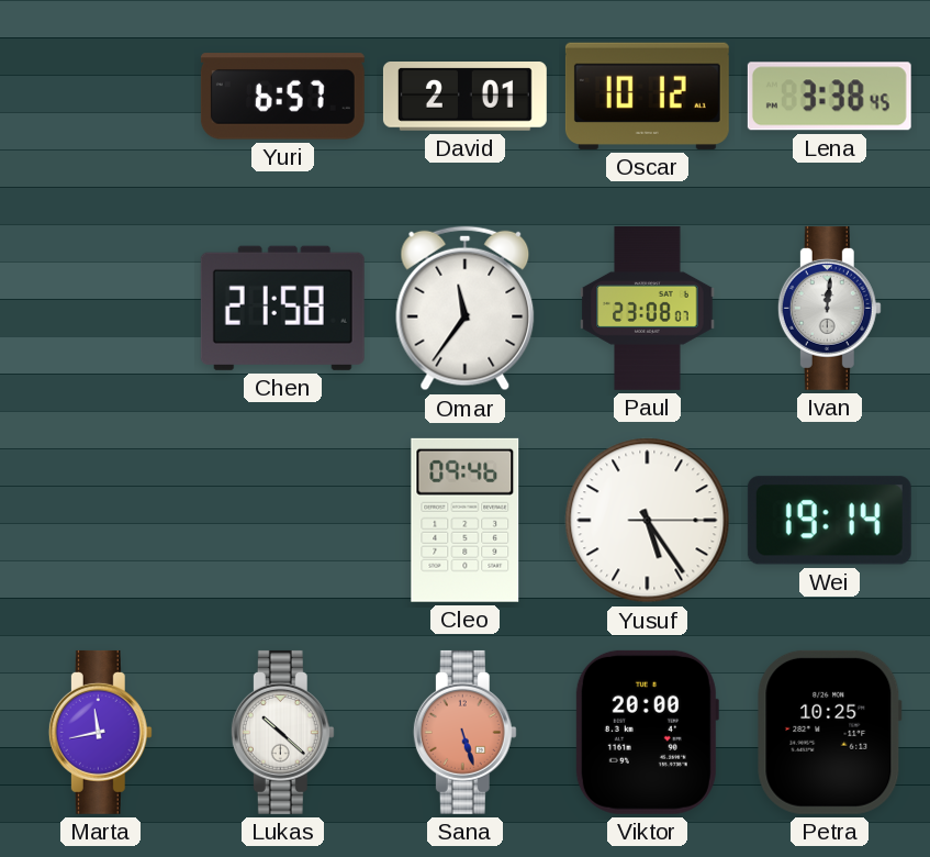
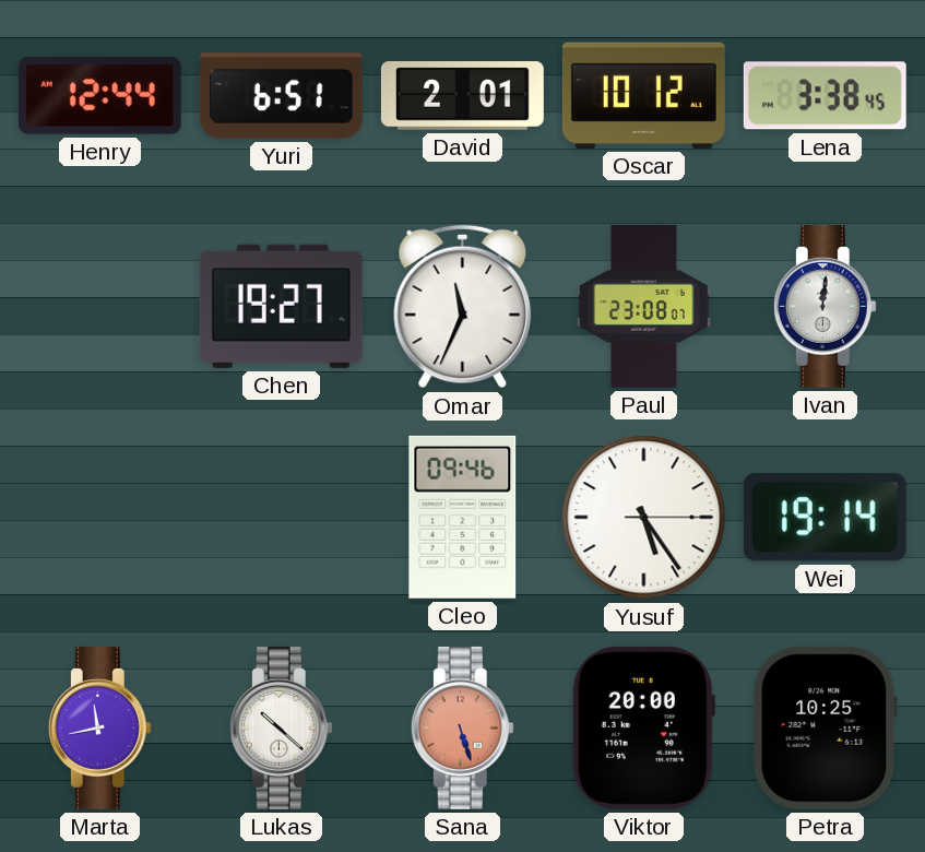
Henry: none -> 12:44
Yuri: 6:57 -> 6:51
Chen: 21:58 -> 19:27
Omar: 11:36 -> 11:34
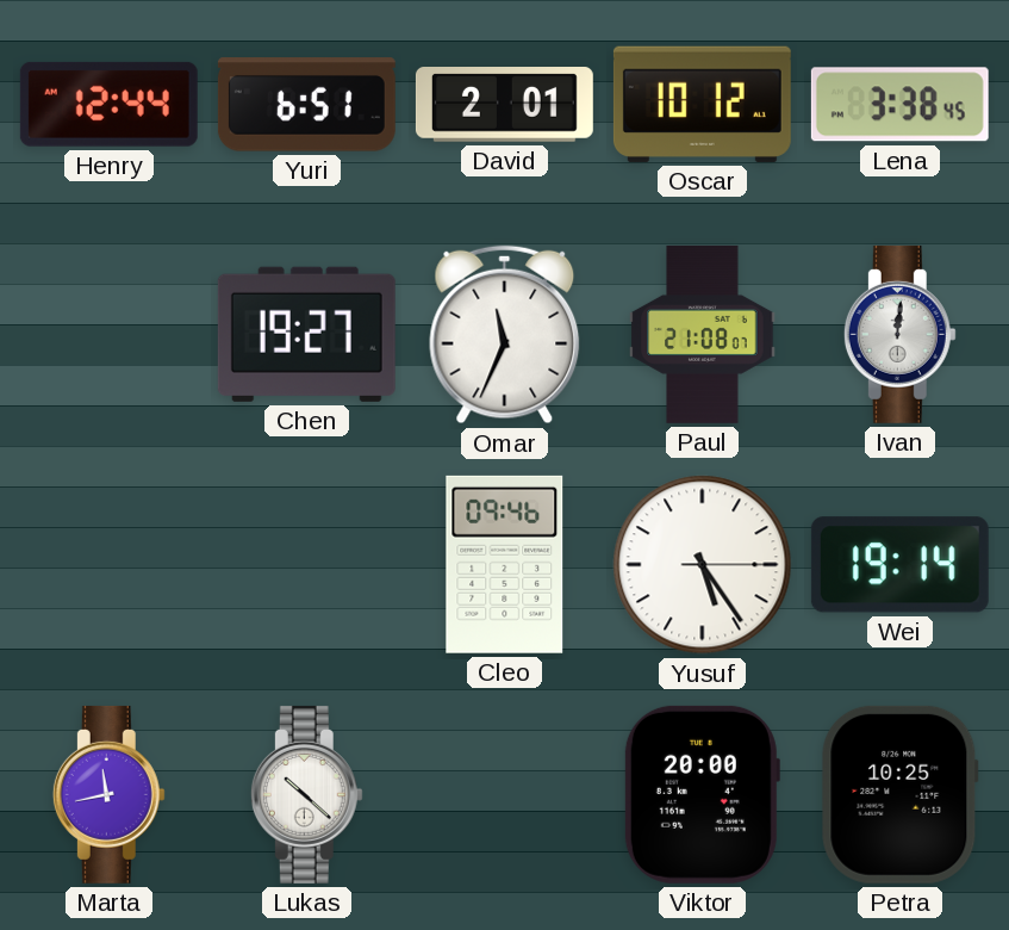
Paul: 23:08 -> 21:08
Sana: 5:27 -> none
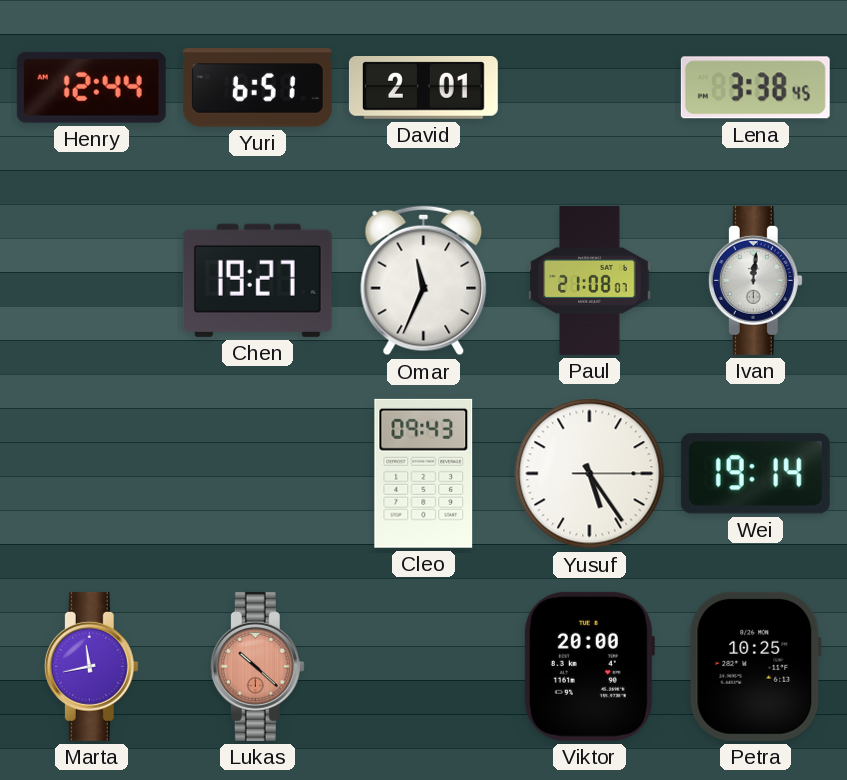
Oscar: 10:12 -> none
Cleo: 09:46 -> 09:43
Lukas dial: white -> salmon
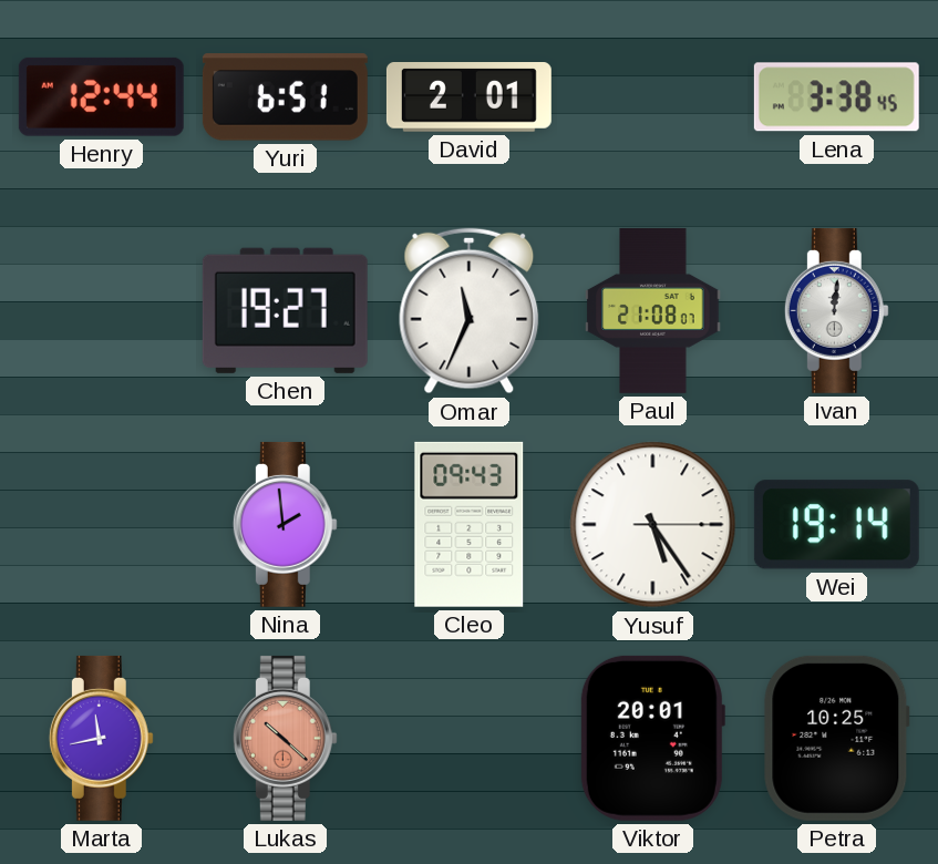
Nina: none -> 1:59
Viktor: 20:00 -> 20:01
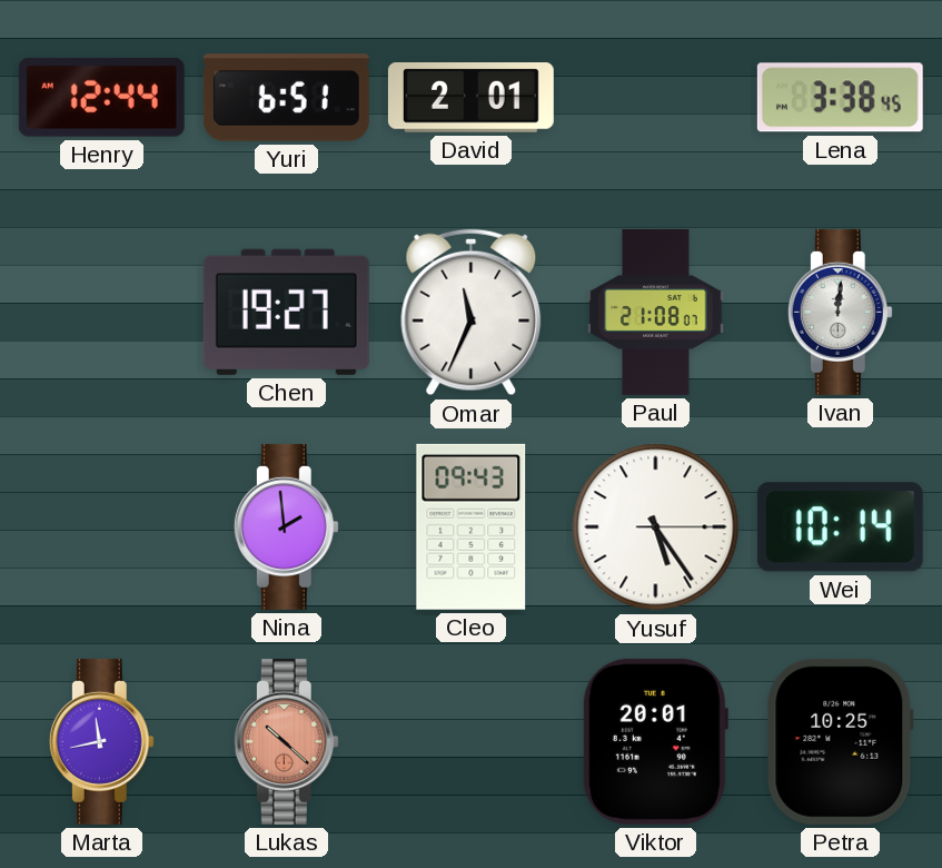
Wei: 19:14 -> 10:14
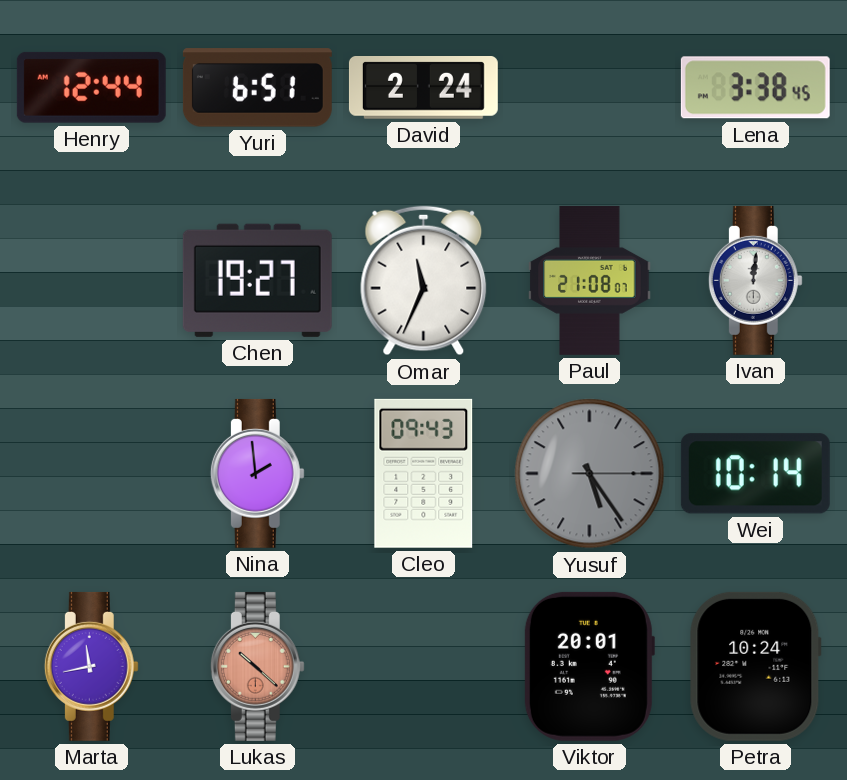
David: 2:01 -> 2:24
Yusuf dial: white -> grey
Petra: 10:25 -> 10:24
